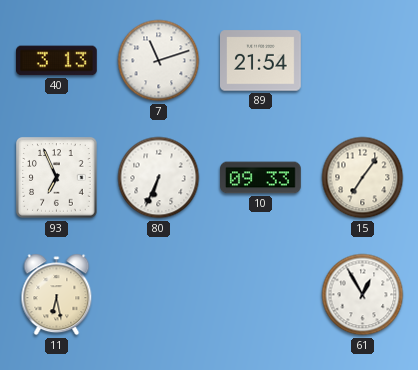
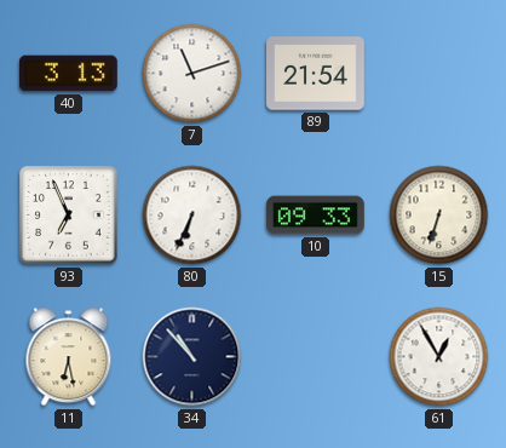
15: 7:06 -> 6:33
34: none -> 10:53
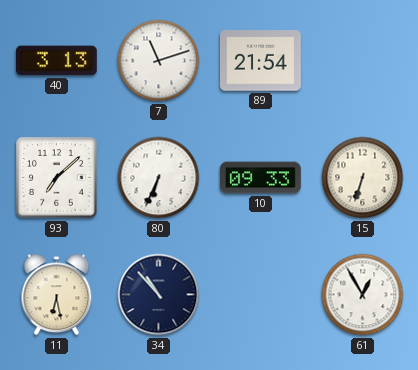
93: 6:56 -> 7:08
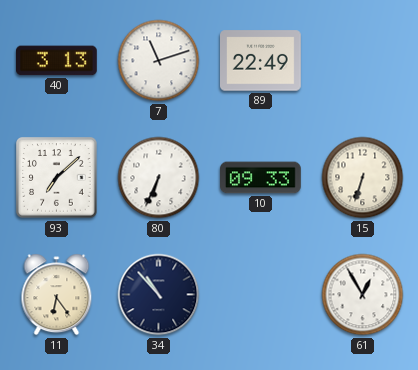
89: 21:54 -> 22:49
11: 6:28 -> 6:24
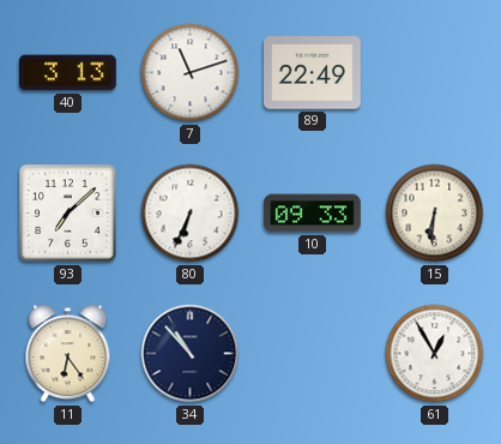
15: 6:33 -> 6:31
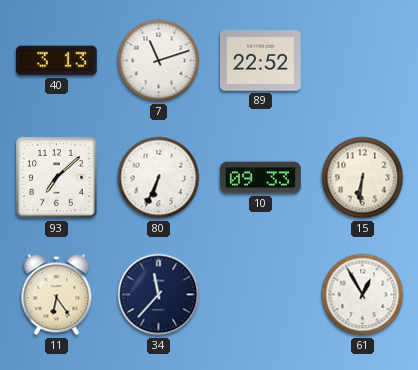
89: 22:49 -> 22:52
34: 10:53 -> 11:37
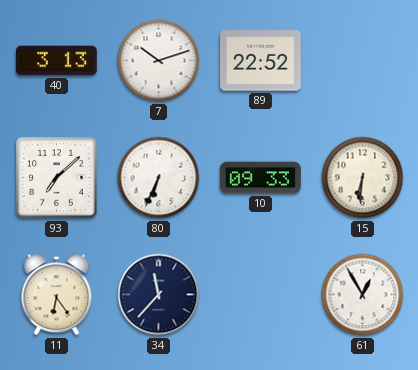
7: 11:12 -> 10:12
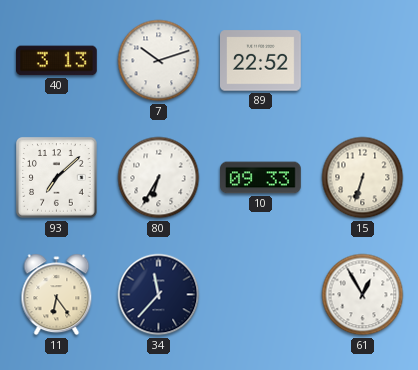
80: 6:34 -> 6:35
15: 6:31 -> 6:33
